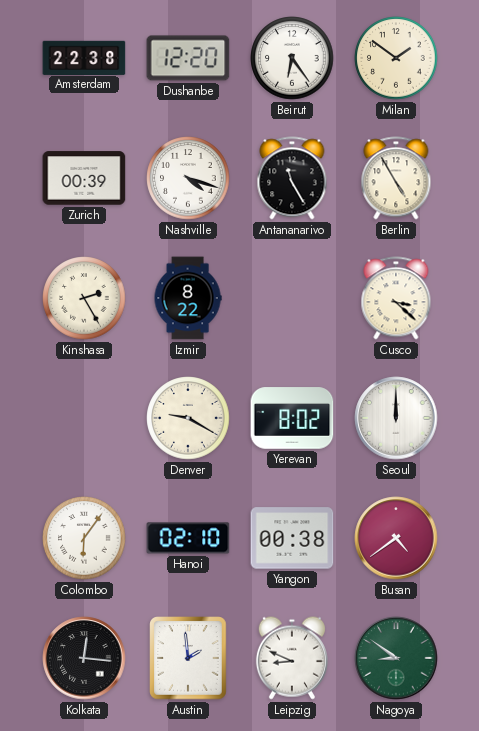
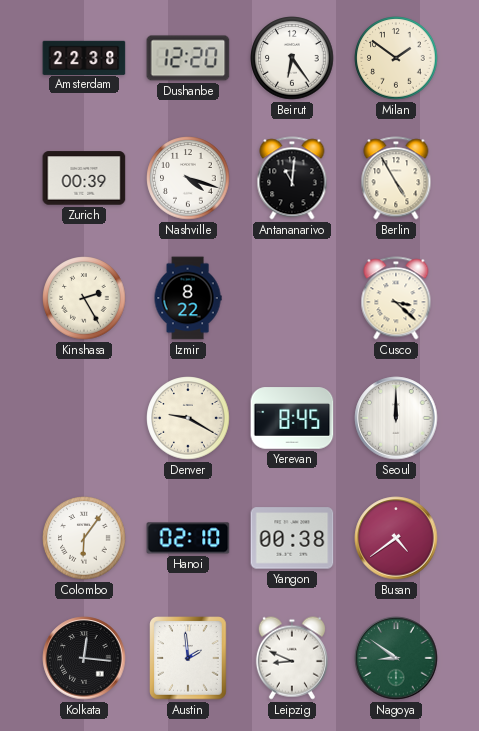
Antananarivo: 11:25 -> 11:01
Yerevan: 8:02 -> 8:45
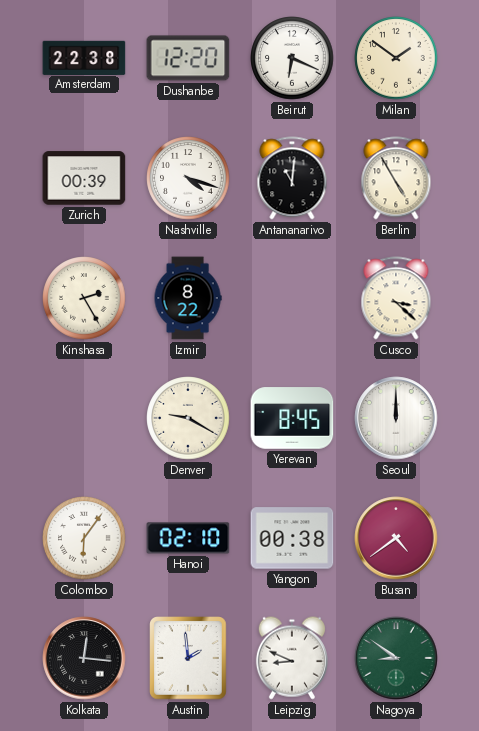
Beirut: 6:24 -> 6:19
